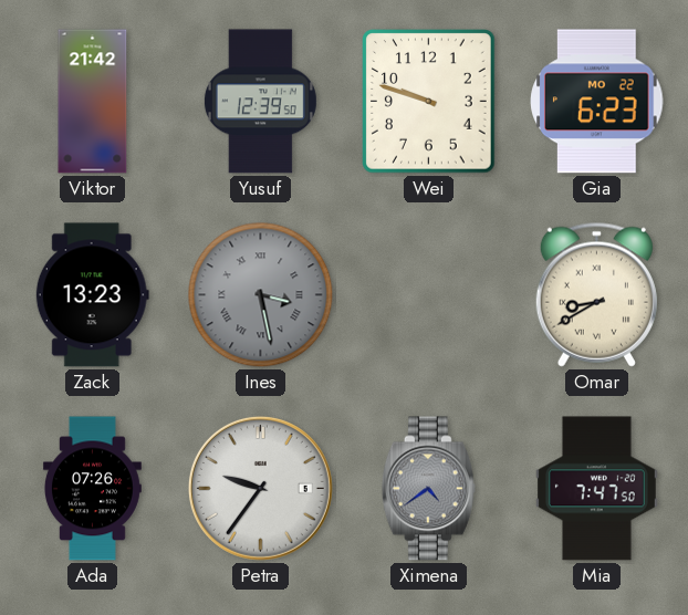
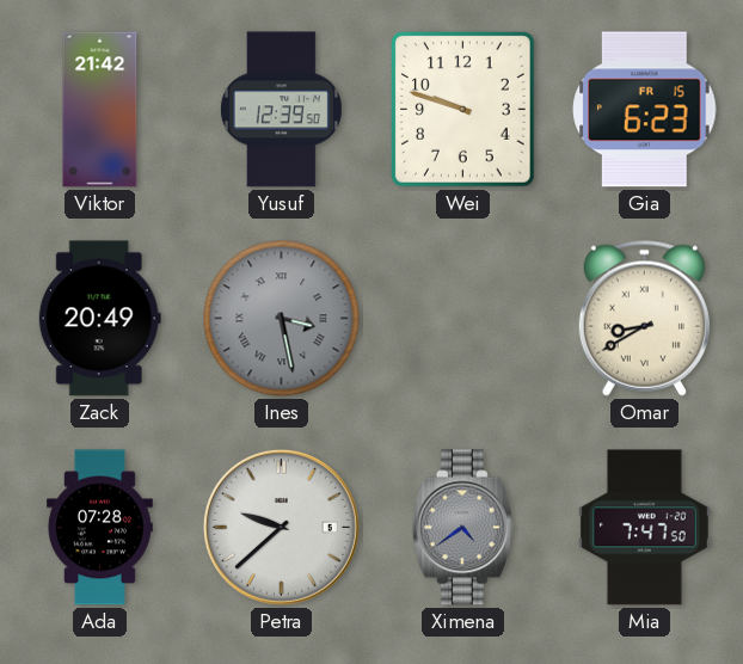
Gia date: MO 22 -> FR 15
Zack: 13:23 -> 20:49
Ada: 07:26 -> 07:28
Petra: 9:36 -> 9:38
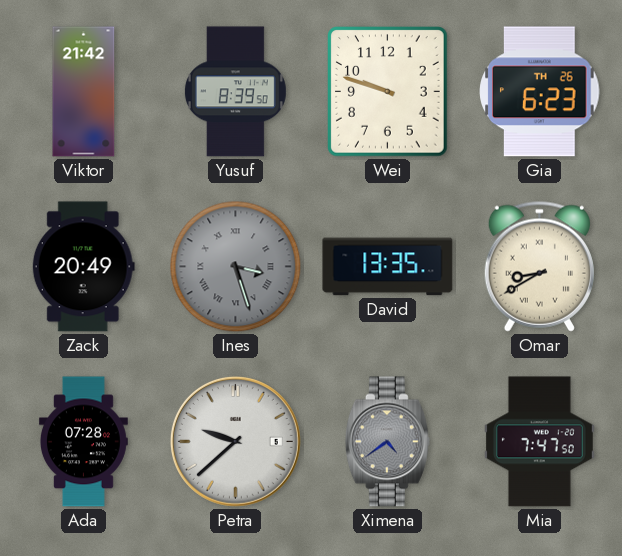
Yusuf: 12:39 -> 8:39
Gia date: FR 15 -> TH 26
Ines: 3:28 -> 3:27
David: none -> 13:35
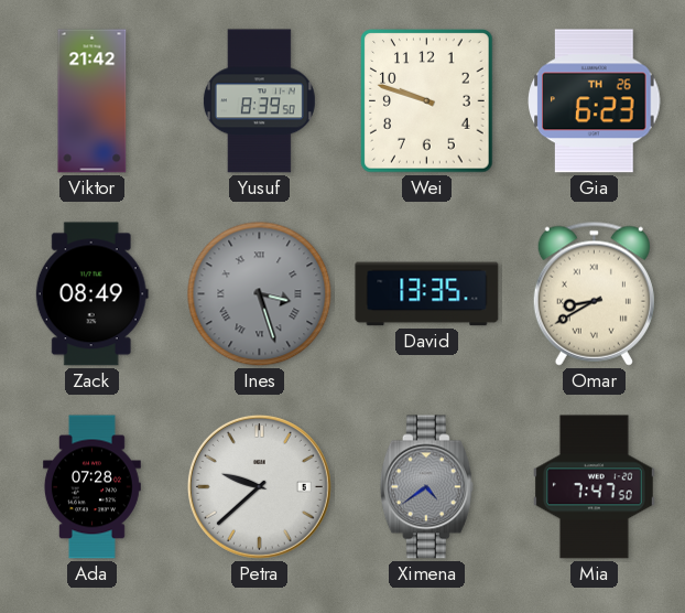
Zack: 20:49 -> 08:49
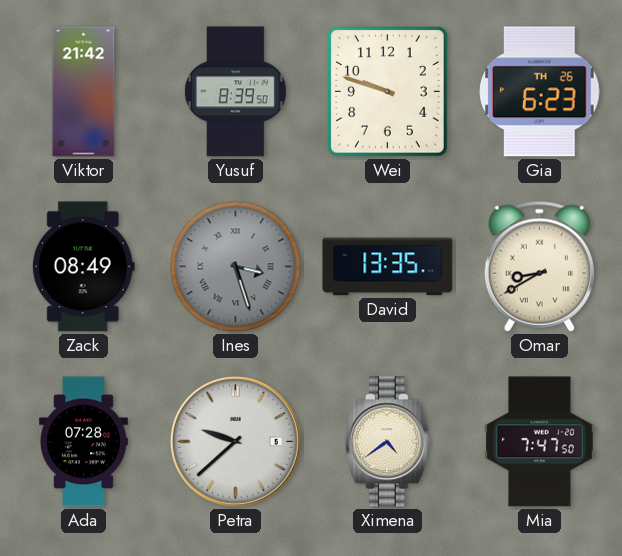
Ximena dial: grey -> cream
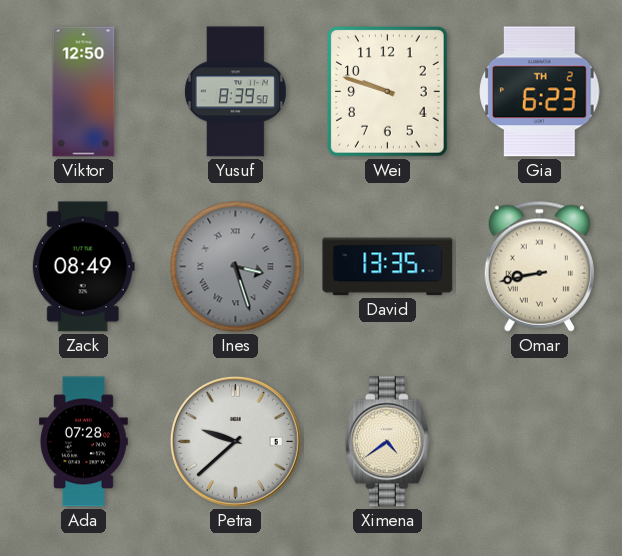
Viktor: 21:42 -> 12:50
Gia date: TH 26 -> TH 2
Omar: 8:40 -> 8:43
Mia: 7:47 -> none
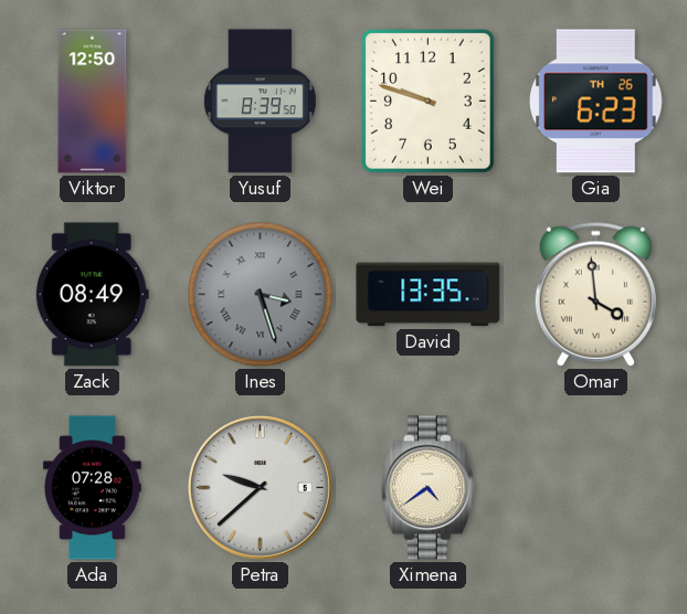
Gia date: TH 2 -> TH 26
Omar: 8:43 -> 3:59
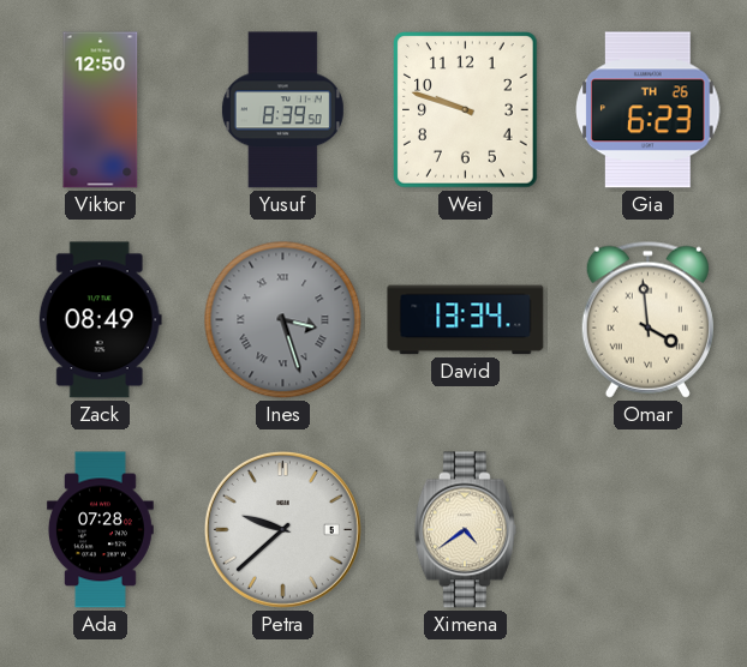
David: 13:35 -> 13:34
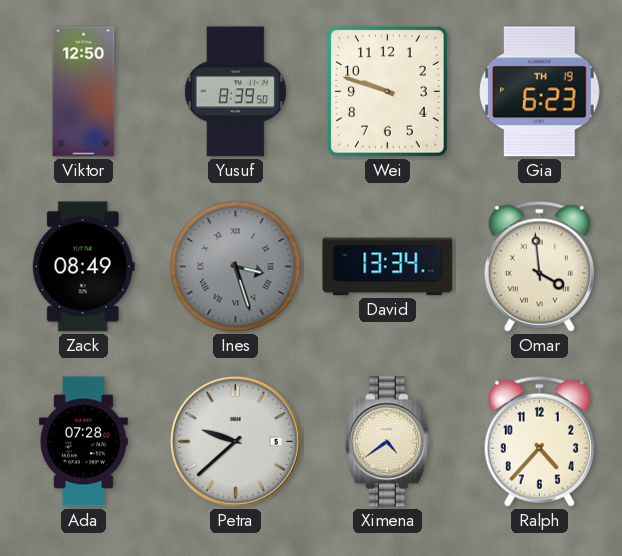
Gia date: TH 26 -> TH 19
Ralph: none -> 4:37
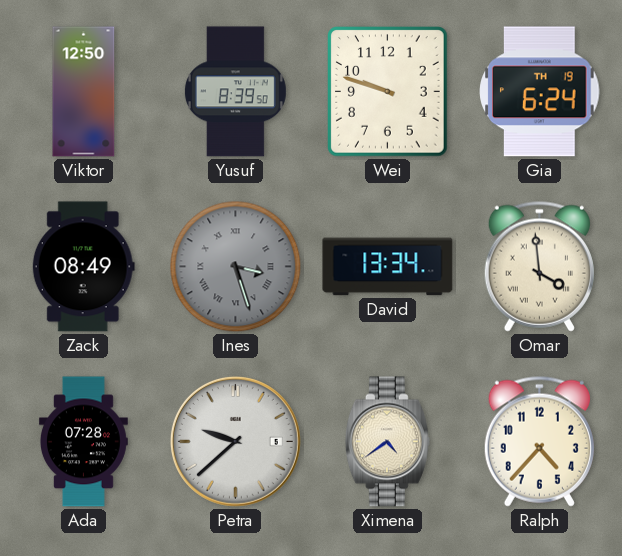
Gia: 6:23 -> 6:24
